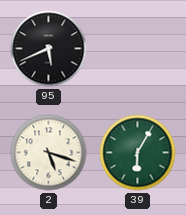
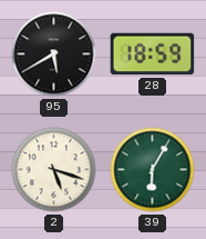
95: 5:41 -> 5:40
28: none -> 18:59
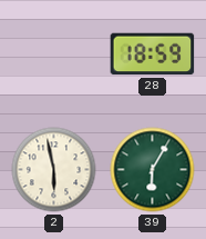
95: 5:40 -> none
2: 5:18 -> 5:58
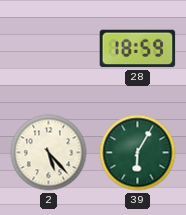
2: 5:58 -> 5:23
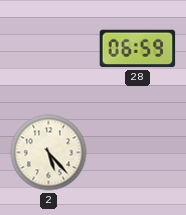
28: 18:59 -> 06:59
39: 6:05 -> none
